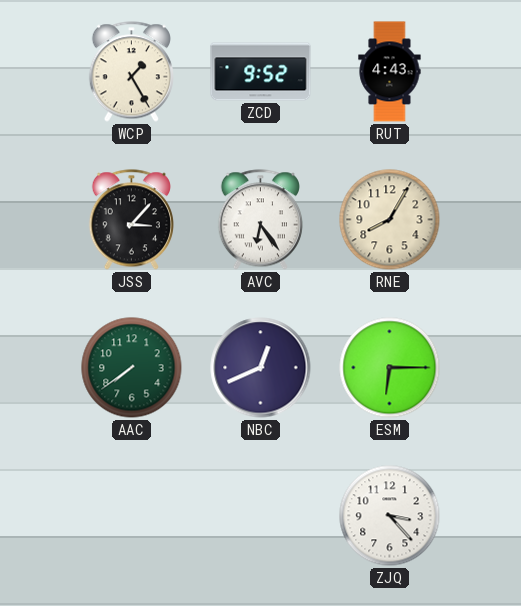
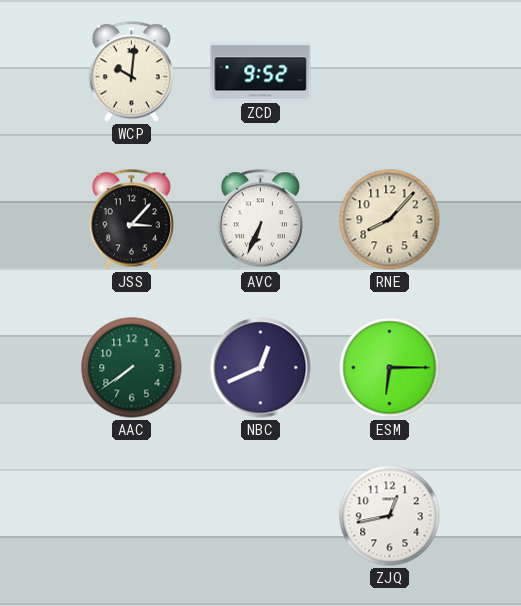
WCP: 1:25 -> 10:01
RUT: 4:43 -> none
AVC: 6:24 -> 6:34
RNE: 8:05 -> 8:07
ZJQ: 3:23 -> 12:43
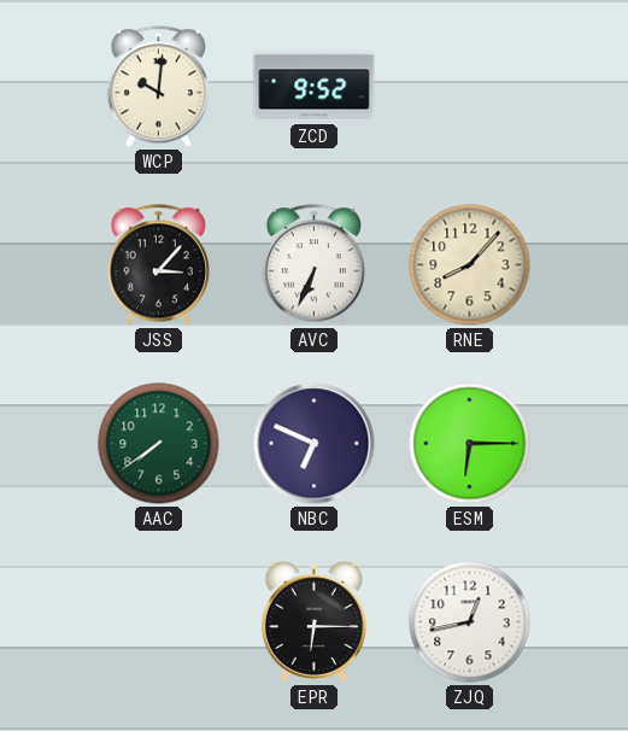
NBC: 12:41 -> 6:49
EPR: none -> 6:15
